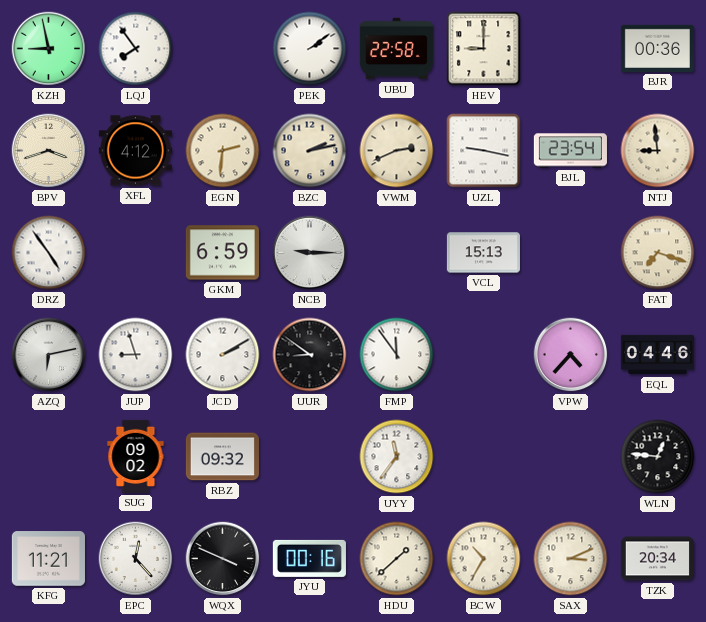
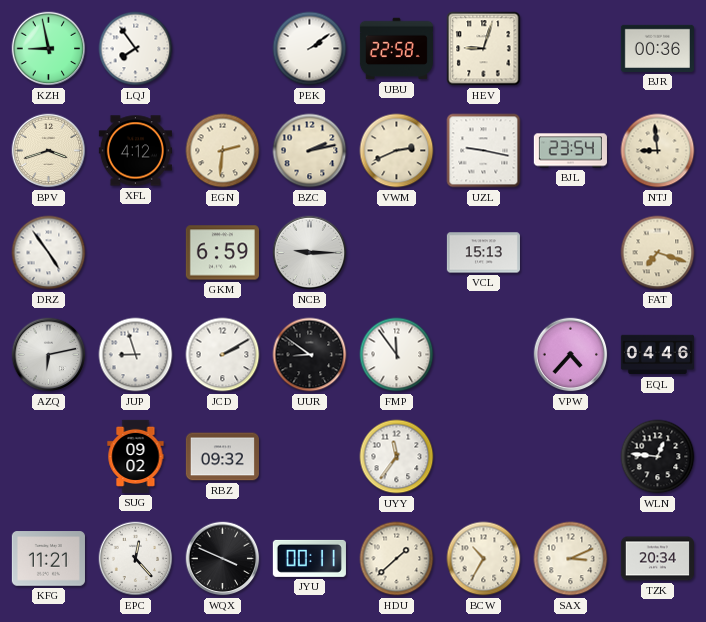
HEV: 9:00 -> 9:03
JYU: 00:16 -> 00:11
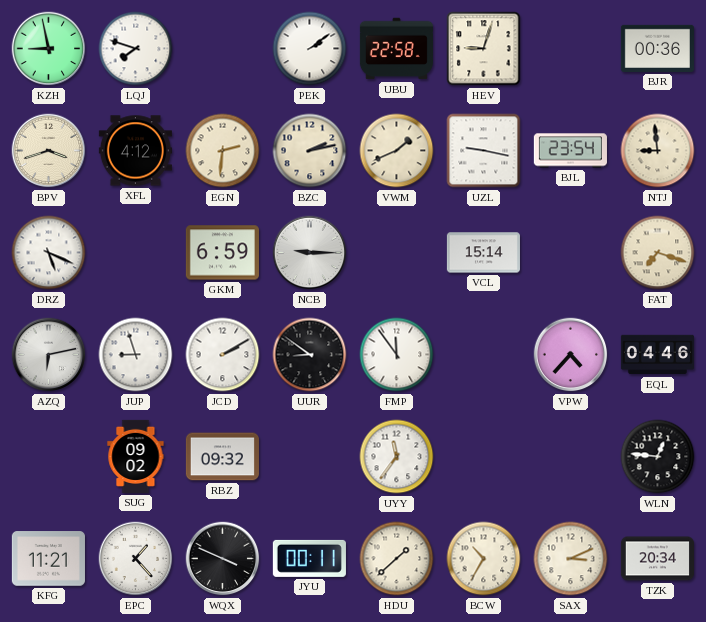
LQJ: 7:54 -> 7:48
VWM: 2:41 -> 1:41
DRZ: 4:54 -> 5:19
VCL: 15:13 -> 15:14
EPC: 12:23 -> 1:23
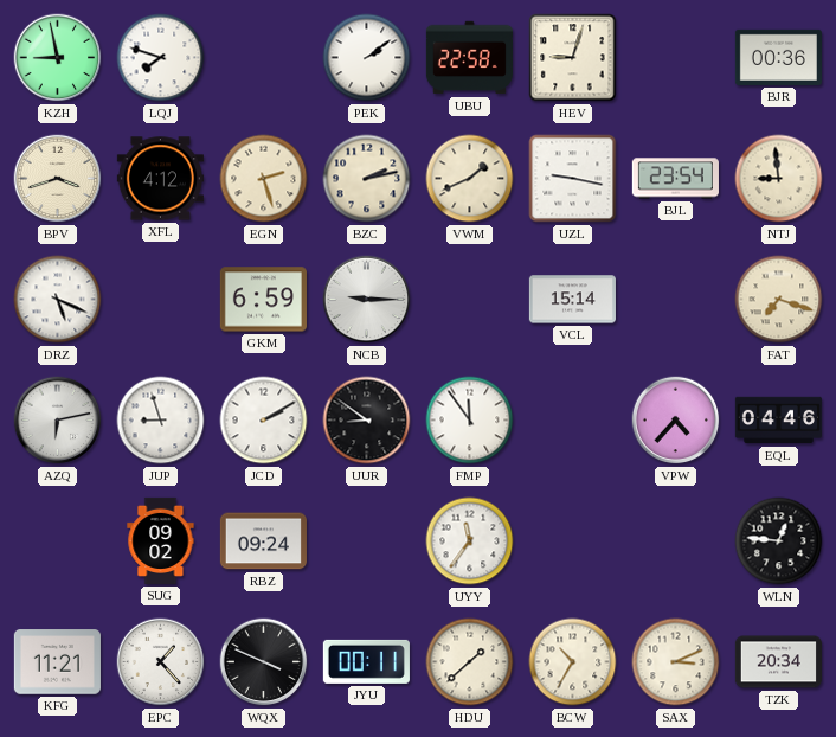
EGN: 2:31 -> 2:27
RBZ: 09:32 -> 09:24
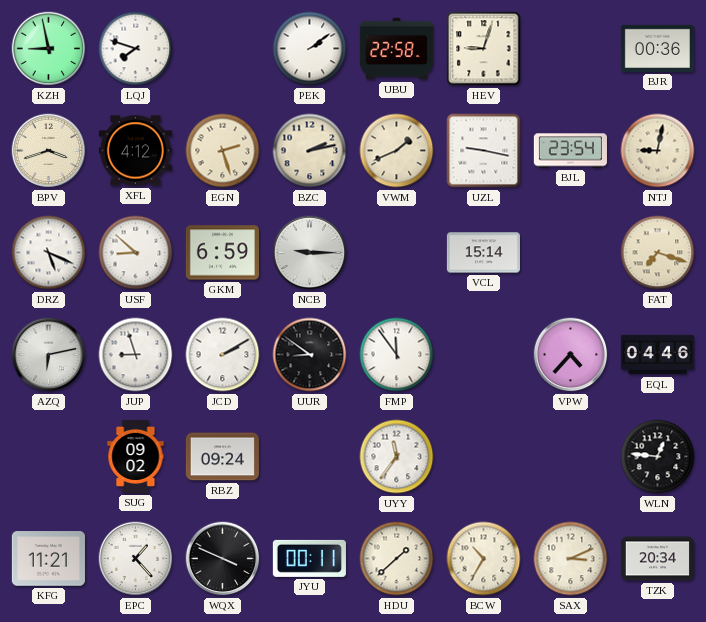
NTJ: 8:59 -> 9:02
USF: none -> 8:52
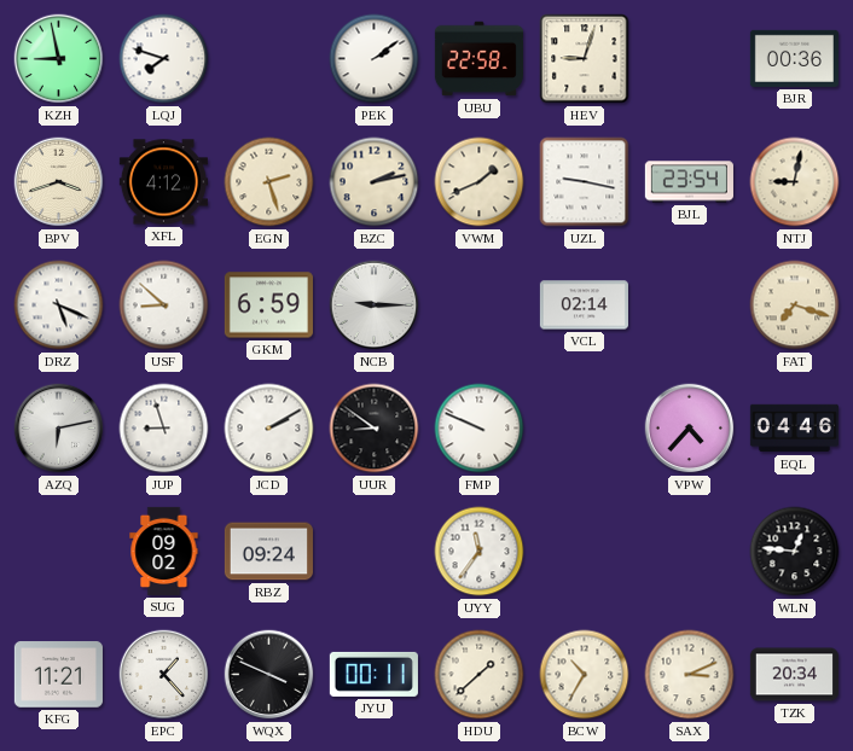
VCL: 15:14 -> 02:14
FMP: 11:54 -> 9:49
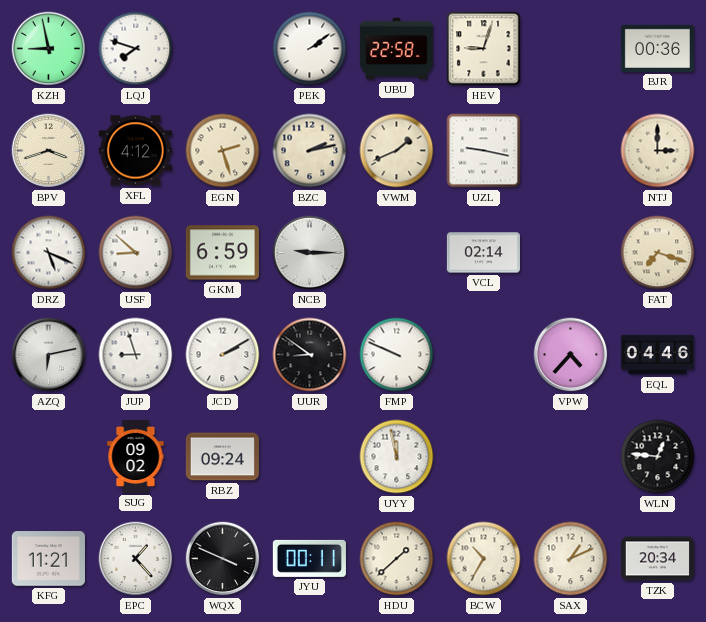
BJL: 23:54 -> none
NTJ: 9:02 -> 3:00
UYY: 11:36 -> 11:58
SAX: 3:11 -> 1:11
